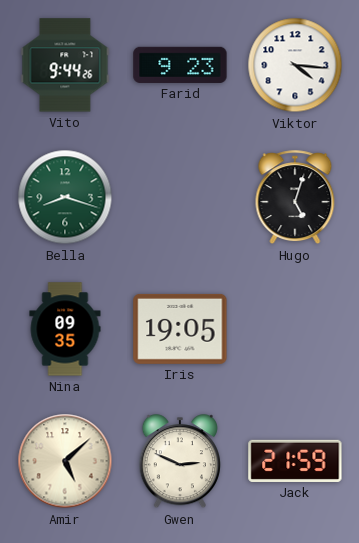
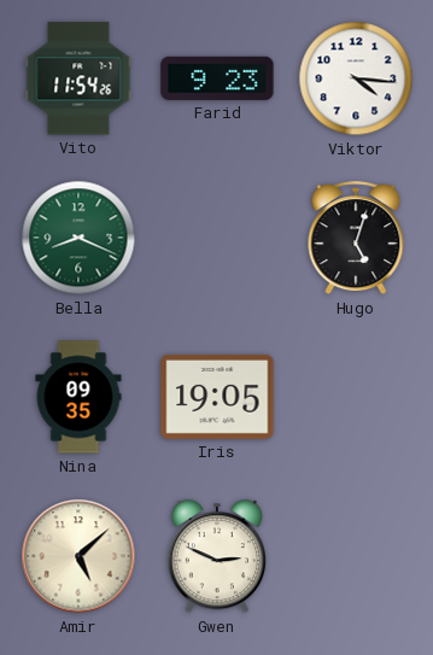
Vito: 9:44 -> 11:54
Bella: 8:18 -> 8:19
Jack: 21:59 -> none
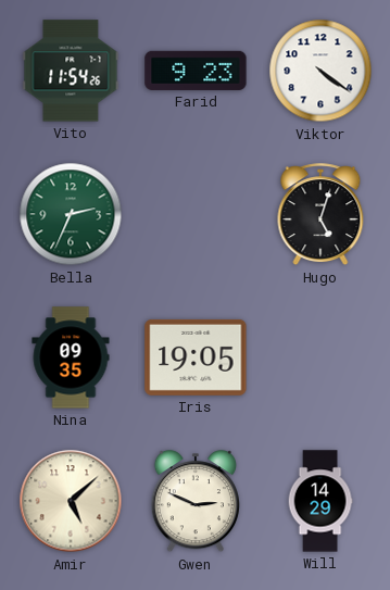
Viktor: 4:16 -> 4:21
Bella: 8:19 -> 2:34
Will: none -> 14:29
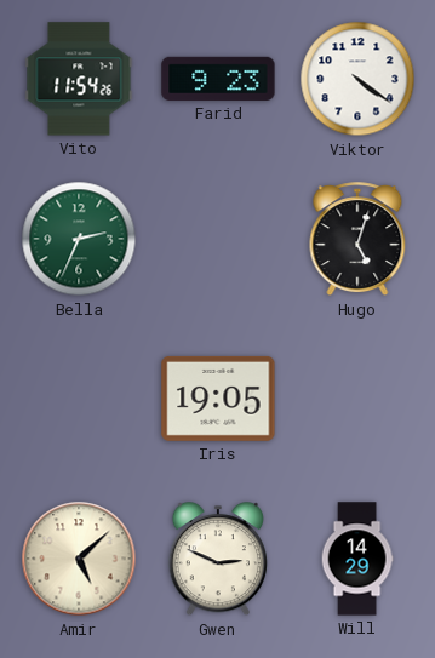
Nina: 09:35 -> none
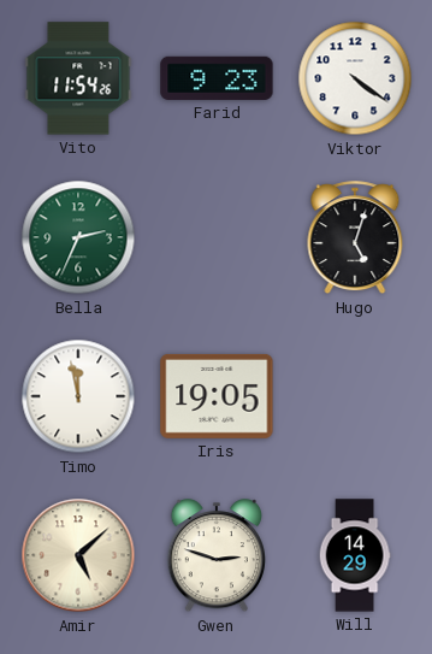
Timo: none -> 11:58
Gwen: 2:49 -> 2:48
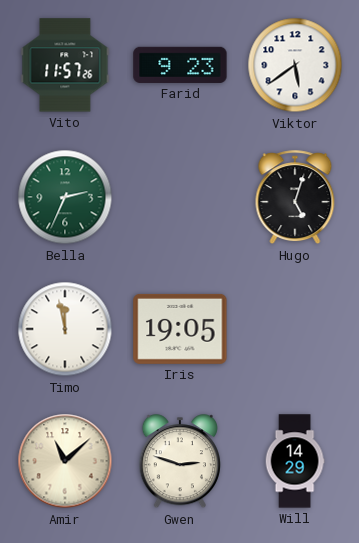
Vito: 11:54 -> 11:57
Viktor: 4:21 -> 5:39
Amir: 5:08 -> 11:08
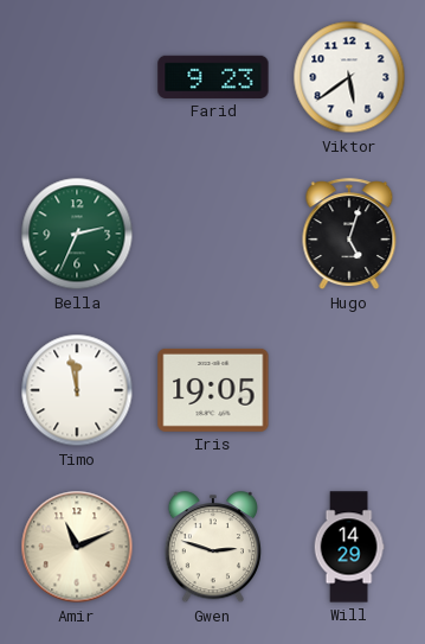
Vito: 11:57 -> none
Amir: 11:08 -> 11:11
